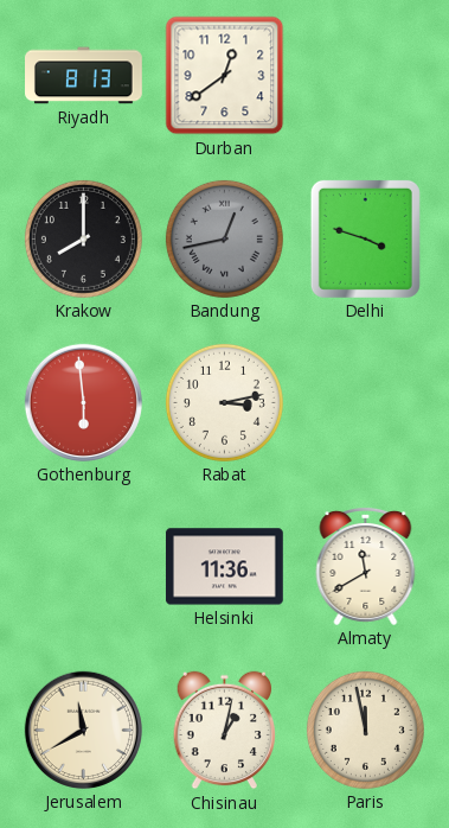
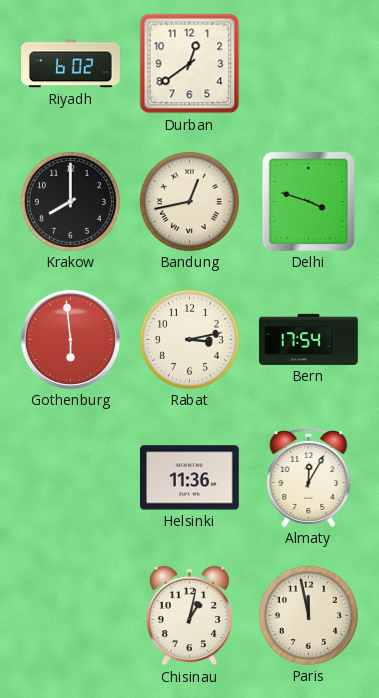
Riyadh: 8:13 -> 6:02
Bandung dial: grey -> cream
Bern: none -> 17:54
Almaty: 11:40 -> 12:05
Jerusalem: 11:40 -> none
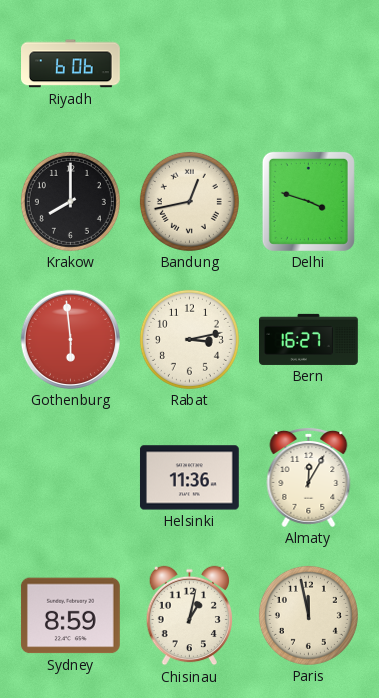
Riyadh: 6:02 -> 6:06
Durban: 12:39 -> none
Bern: 17:54 -> 16:27
Sydney: none -> 8:59
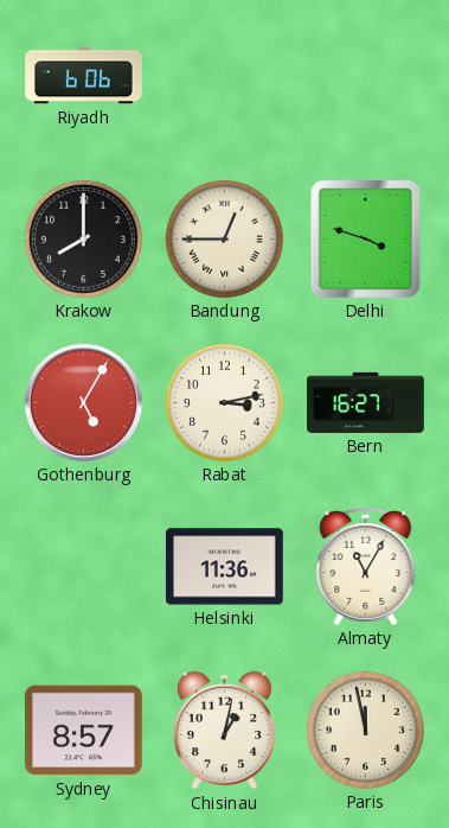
Bandung: 12:43 -> 12:45
Gothenburg: 5:59 -> 5:05
Almaty: 12:05 -> 11:05
Sydney: 8:59 -> 8:57
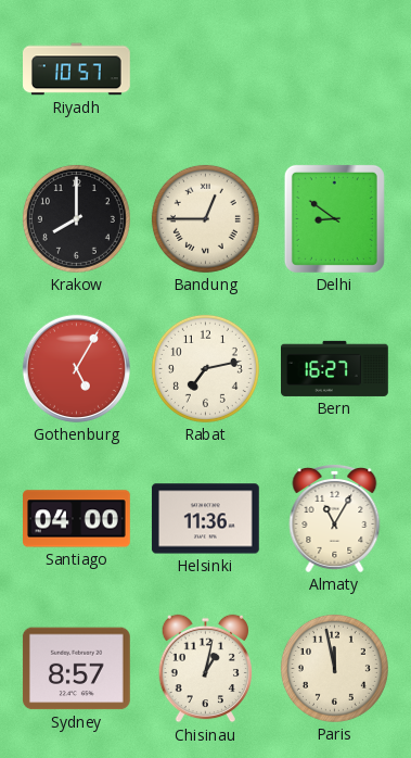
Riyadh: 6:06 -> 10:57
Delhi: 3:48 -> 8:51
Rabat: 3:13 -> 7:13
Santiago: none -> 04:00
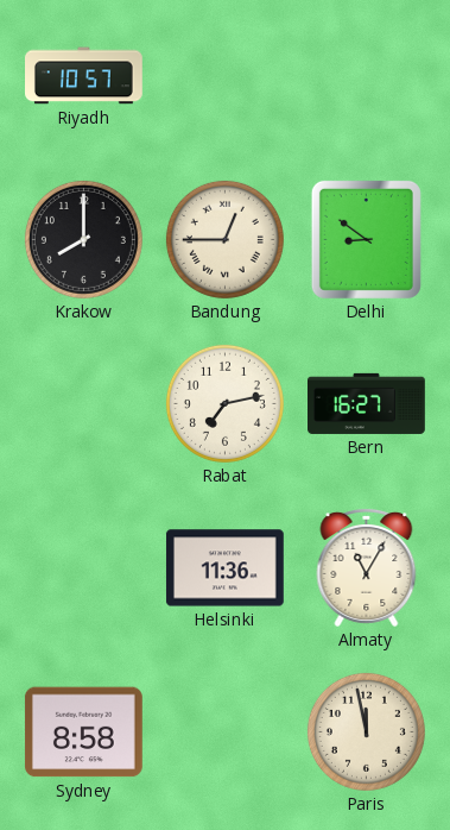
Gothenburg: 5:05 -> none
Santiago: 04:00 -> none
Sydney: 8:57 -> 8:58
Chisinau: 1:02 -> none
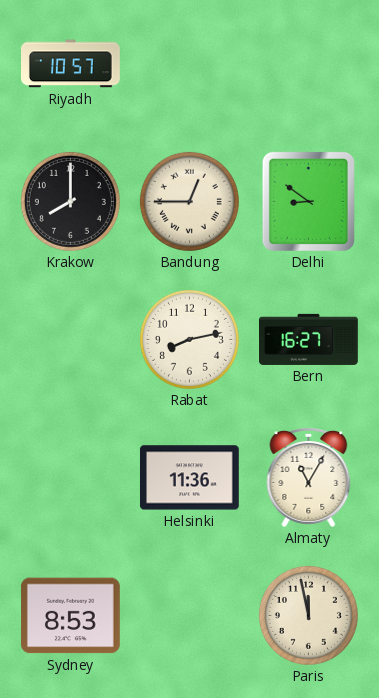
Rabat: 7:13 -> 8:13
Sydney: 8:58 -> 8:53
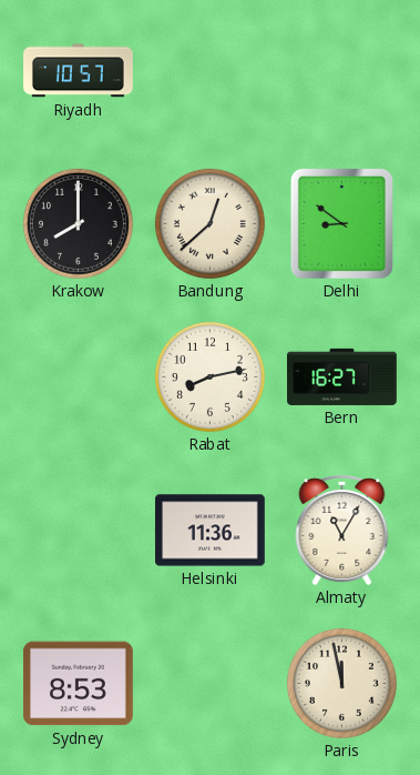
Bandung: 12:45 -> 12:38
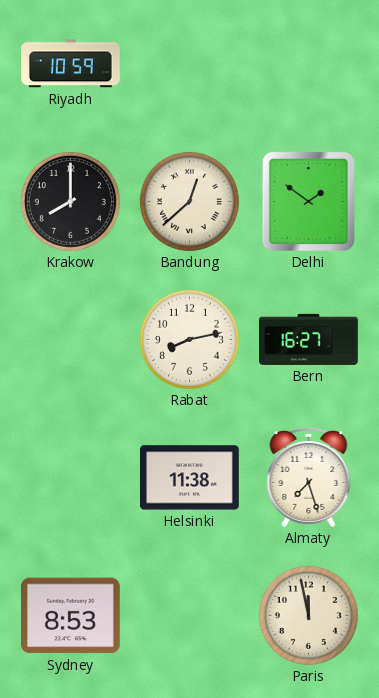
Riyadh: 10:57 -> 10:59
Delhi: 8:51 -> 1:51
Helsinki: 11:36 -> 11:38
Almaty: 11:05 -> 7:27
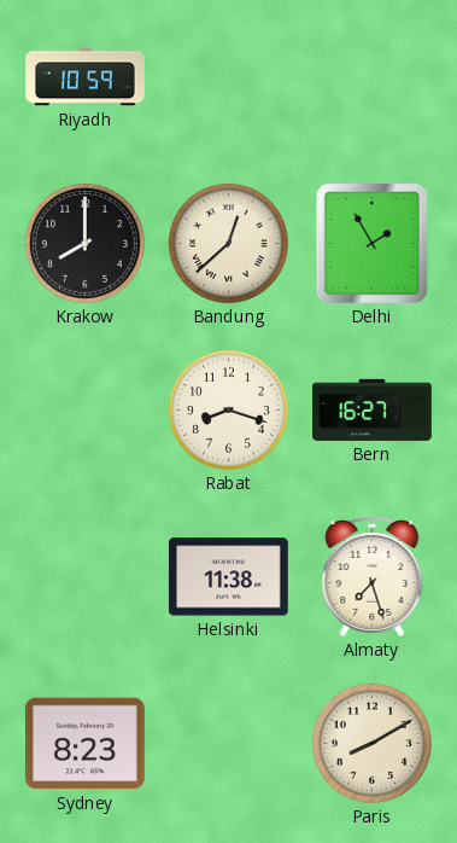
Delhi: 1:51 -> 1:55
Rabat: 8:13 -> 8:18
Sydney: 8:53 -> 8:23
Paris: 11:58 -> 8:10
